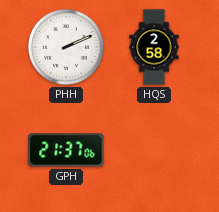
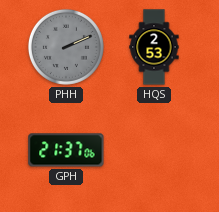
PHH dial: white -> grey
HQS: 2:58 -> 2:53
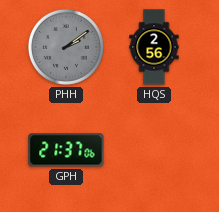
PHH: 2:11 -> 2:09
HQS: 2:53 -> 2:56
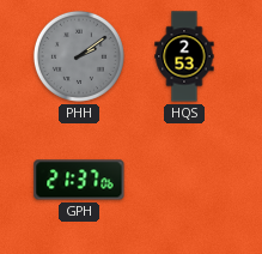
HQS: 2:56 -> 2:53
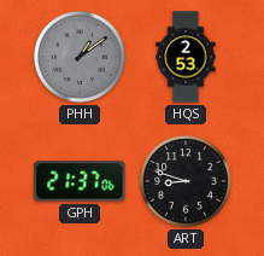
PHH: 2:09 -> 1:09
ART: none -> 8:48
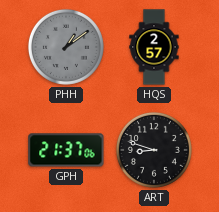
HQS: 2:53 -> 2:57
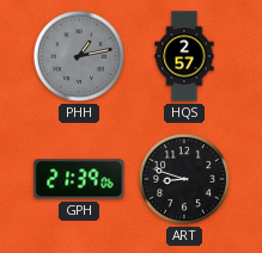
PHH: 1:09 -> 1:13
GPH: 21:37 -> 21:39
